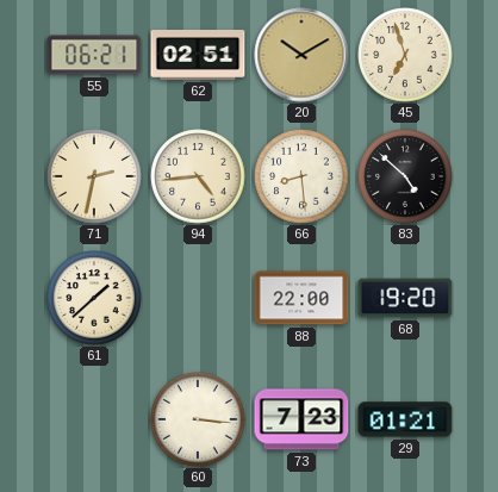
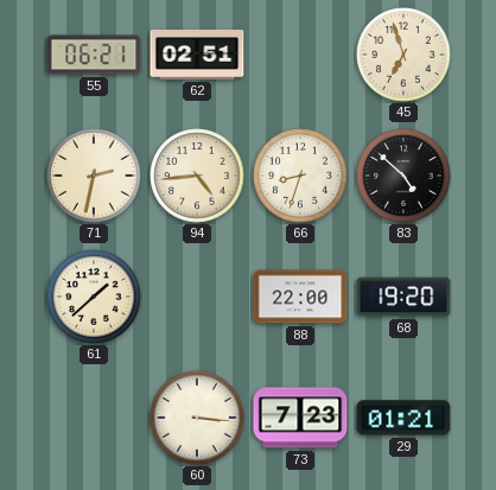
20: 10:10 -> none
66: 8:29 -> 8:33
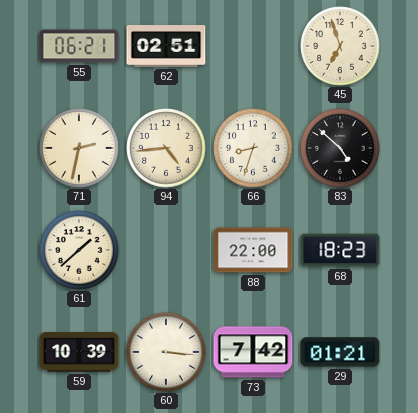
68: 19:20 -> 18:23
59: none -> 10:39
73: 7:23 -> 7:42
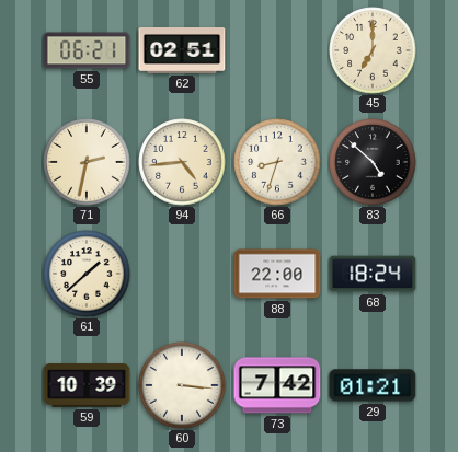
45: 6:57 -> 7:00
68: 18:23 -> 18:24
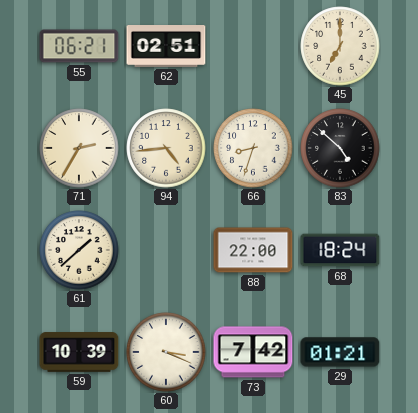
71: 2:32 -> 2:35
60: 3:16 -> 3:19
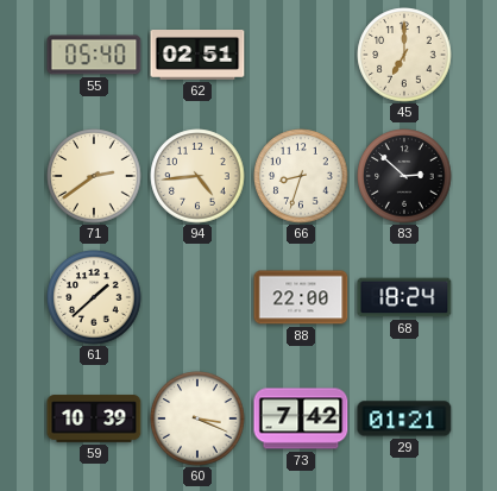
55: 06:21 -> 05:40
71: 2:35 -> 2:39
83: 4:52 -> 2:52
